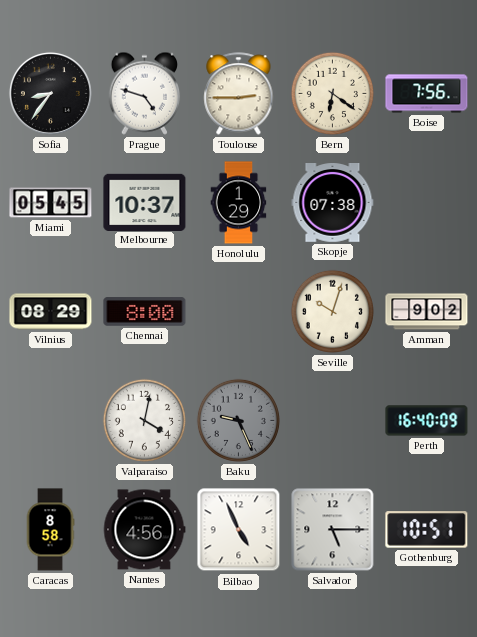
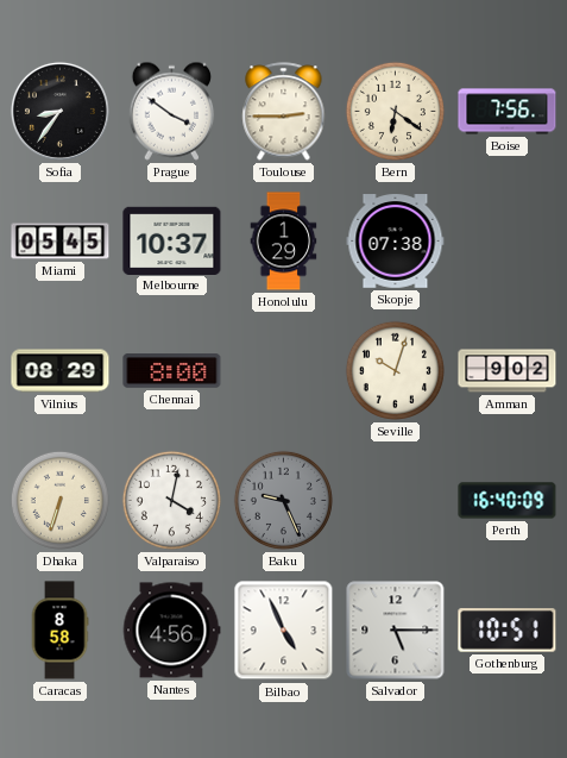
Prague: 4:48 -> 3:51
Dhaka: none -> 6:33
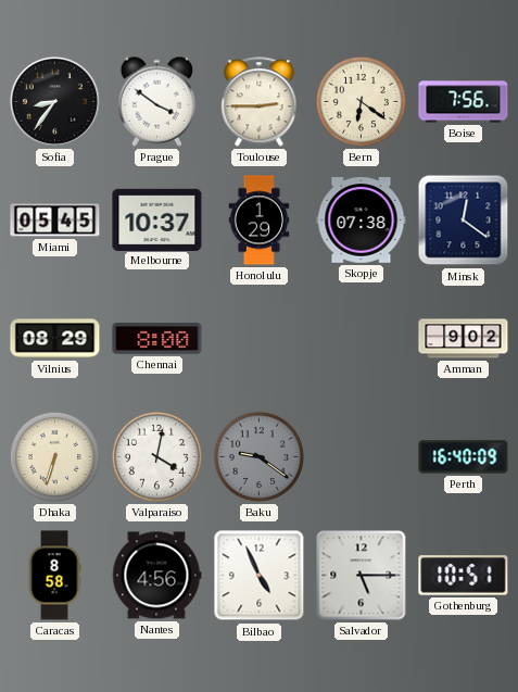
Minsk: none -> 12:21
Seville: 10:03 -> none
Baku: 9:26 -> 9:21
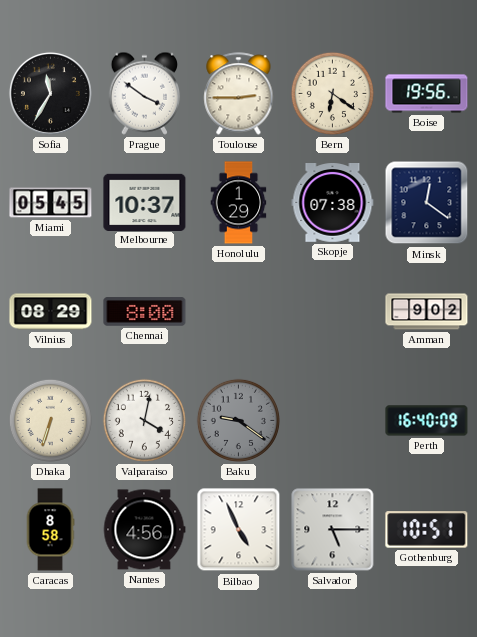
Sofia: 8:36 -> 11:35
Boise: 7:56 -> 19:56
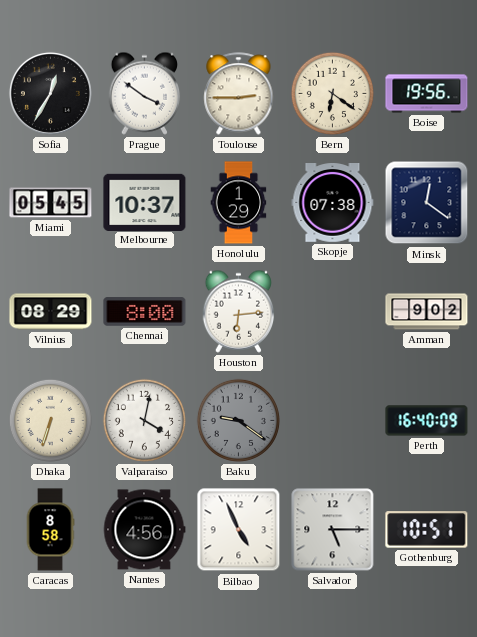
Sofia: 11:35 -> 12:35
Houston: none -> 6:14
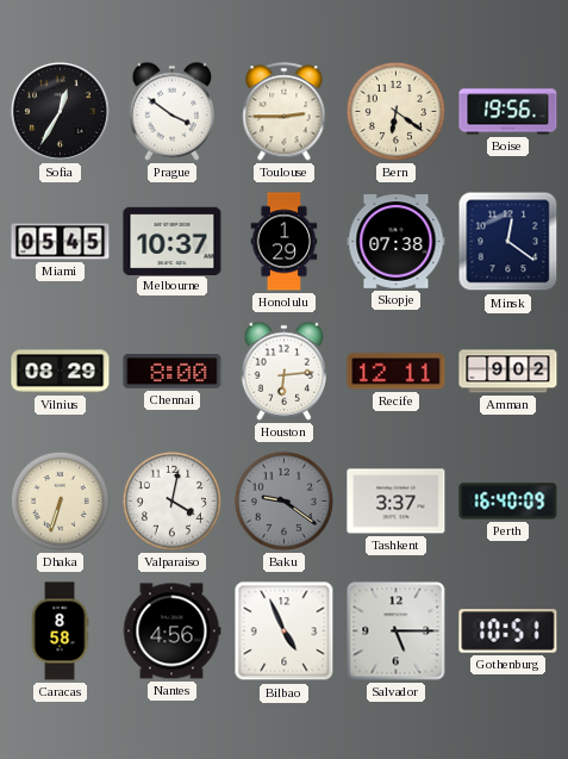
Recife: none -> 12:11
Tashkent: none -> 3:37
